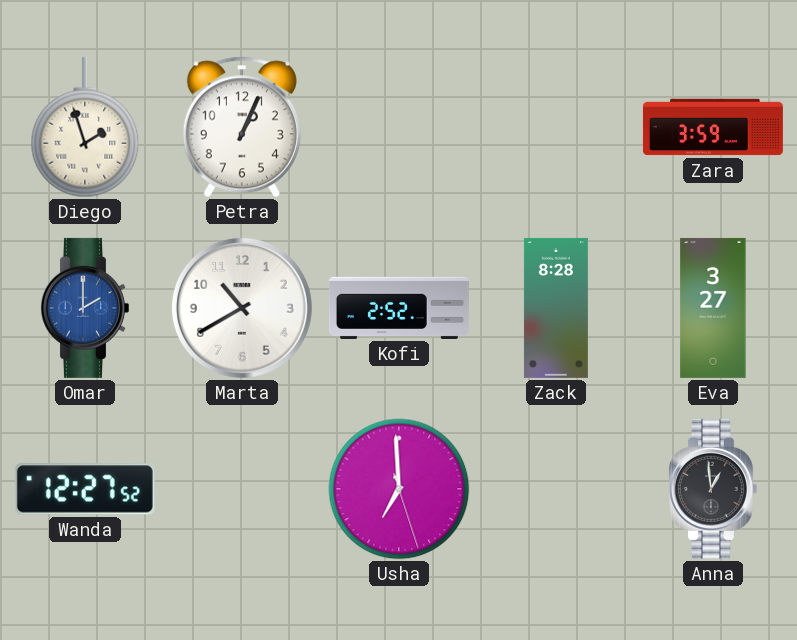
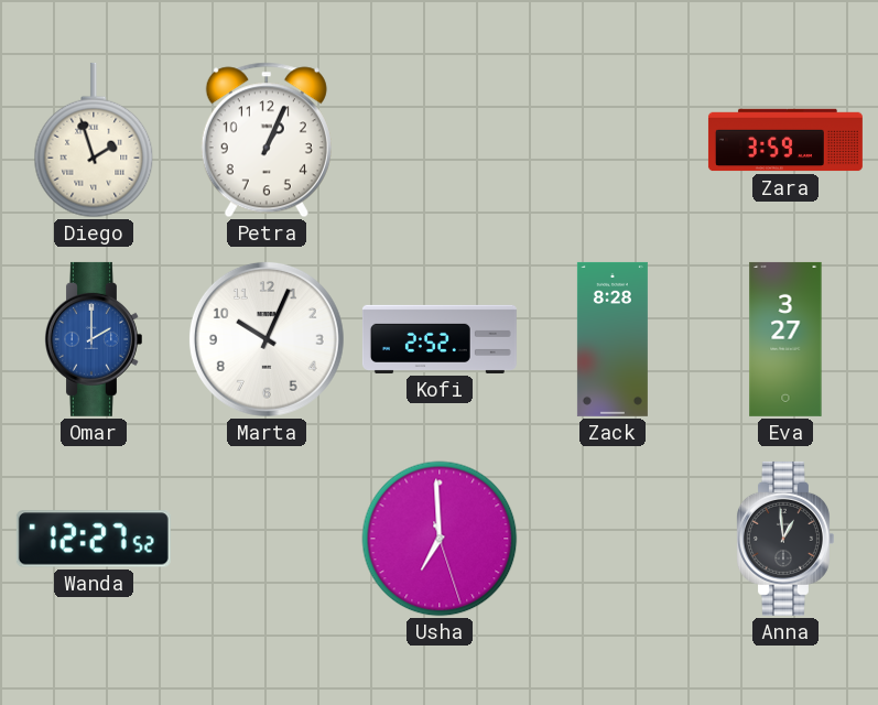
Marta: 10:40 -> 10:04
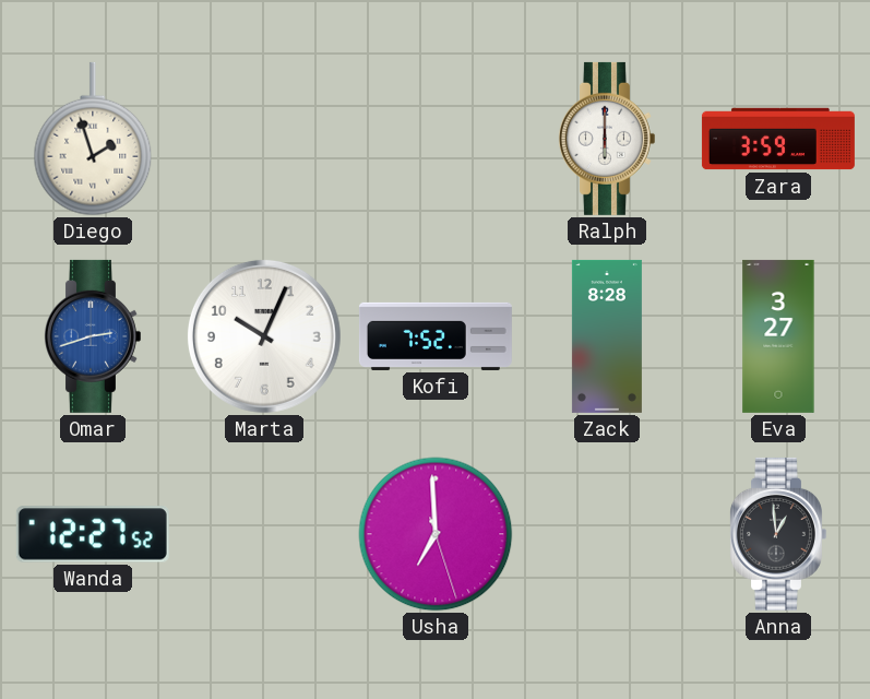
Petra: 1:04 -> none
Ralph: none -> 6:00
Omar: 2:00 -> 2:42
Kofi: 2:52 -> 7:52
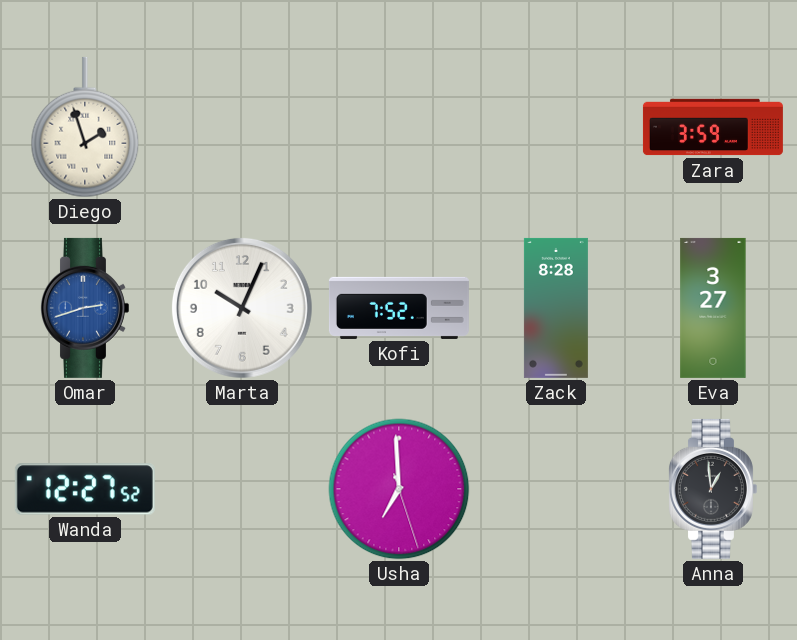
Ralph: 6:00 -> none
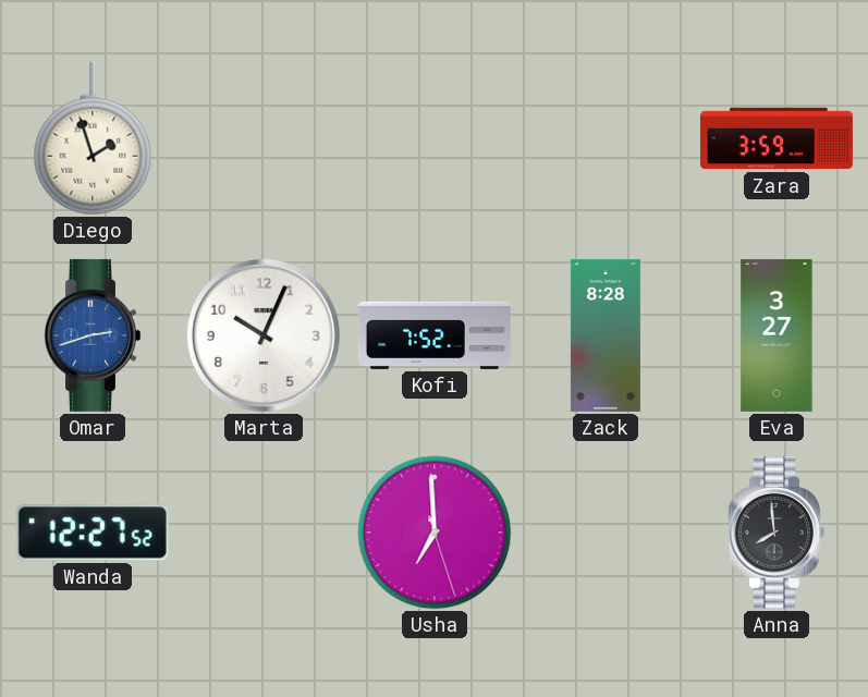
Anna: 12:59 -> 7:59
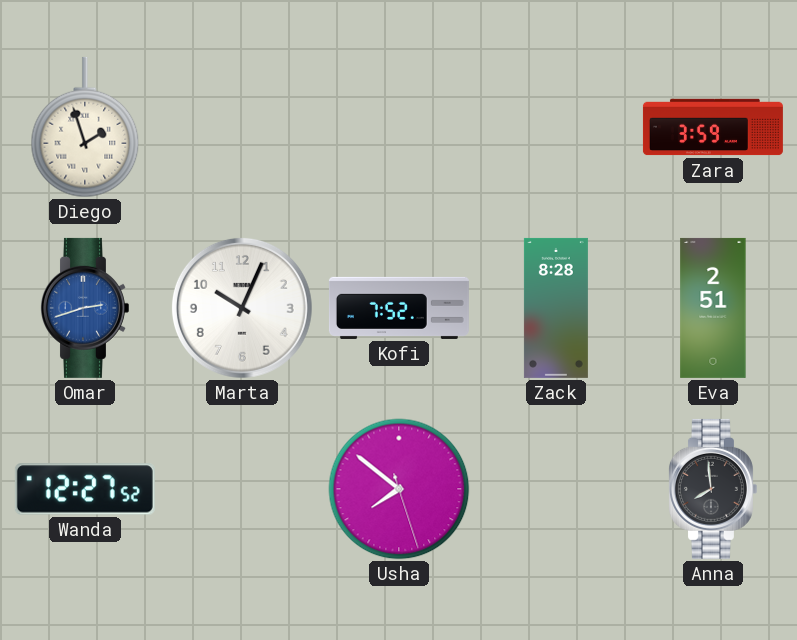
Eva: 3:27 -> 2:51
Usha: 6:59 -> 7:51
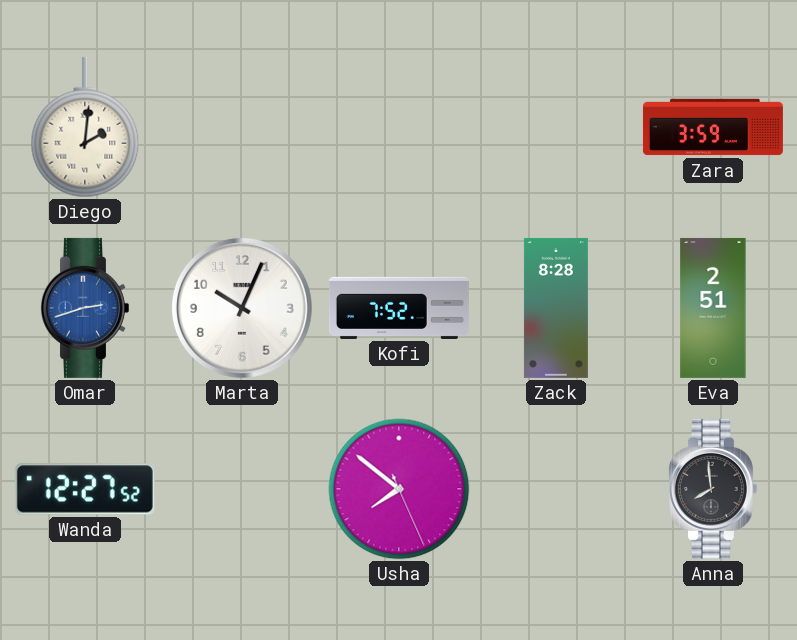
Diego: 1:57 -> 2:01
Usha: 7:51:27 -> 7:51:26
